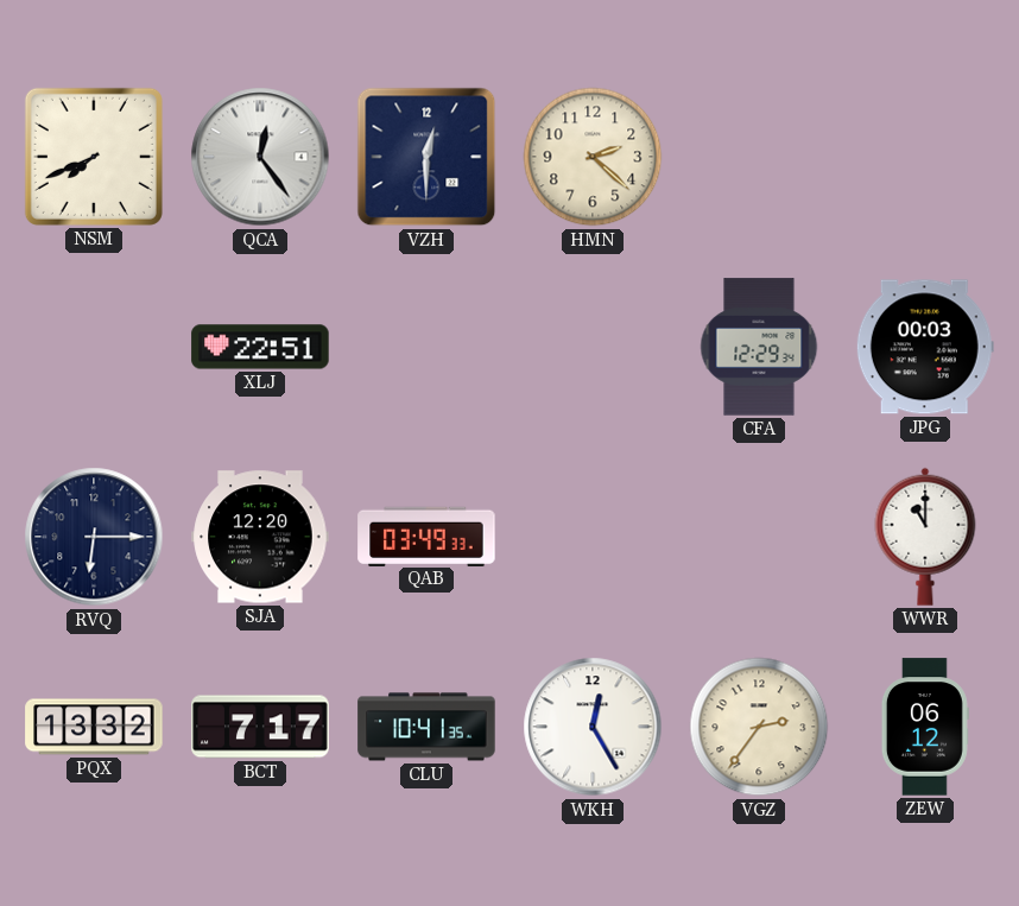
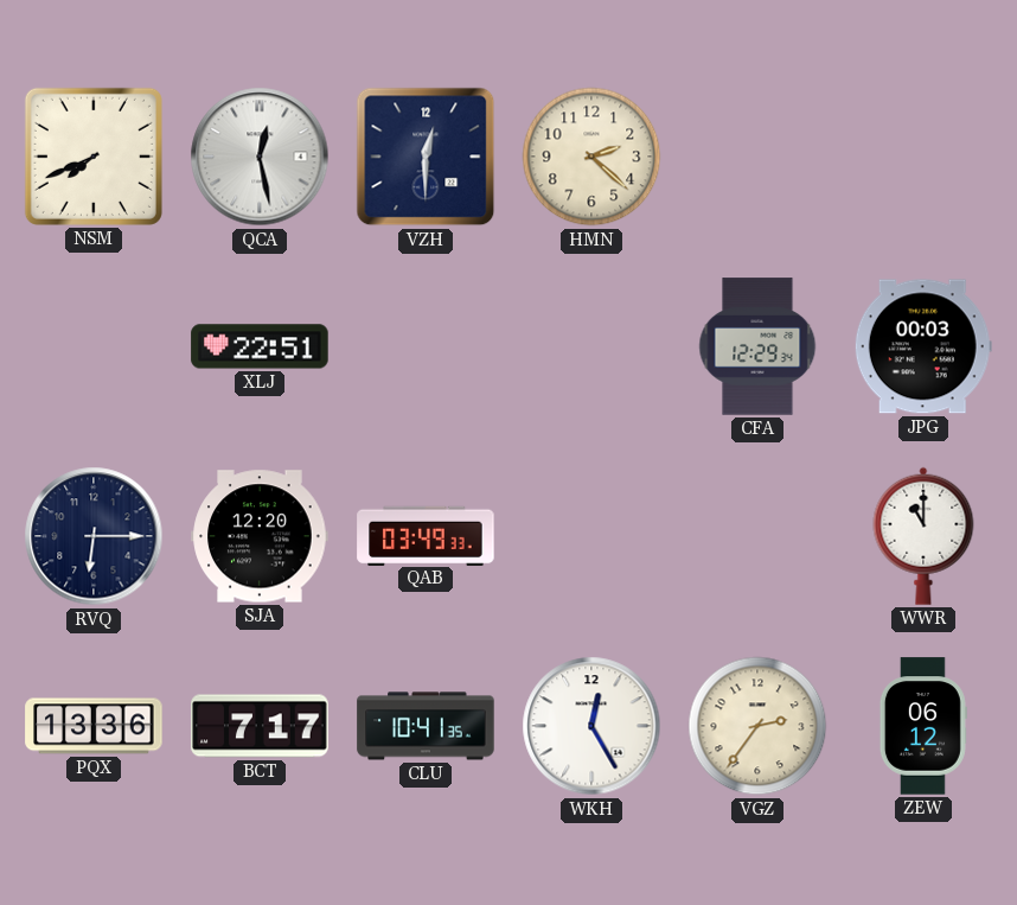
QCA: 12:24 -> 12:28
PQX: 13:32 -> 13:36
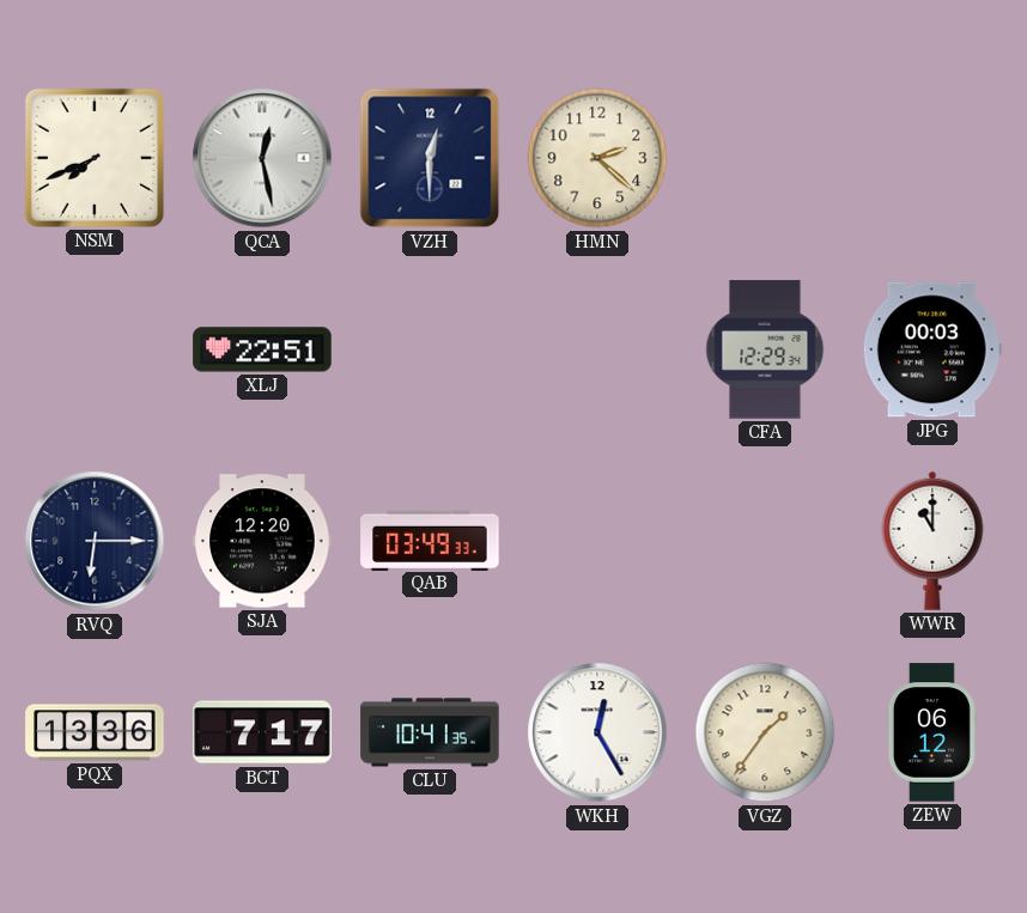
VGZ: 2:36 -> 1:36
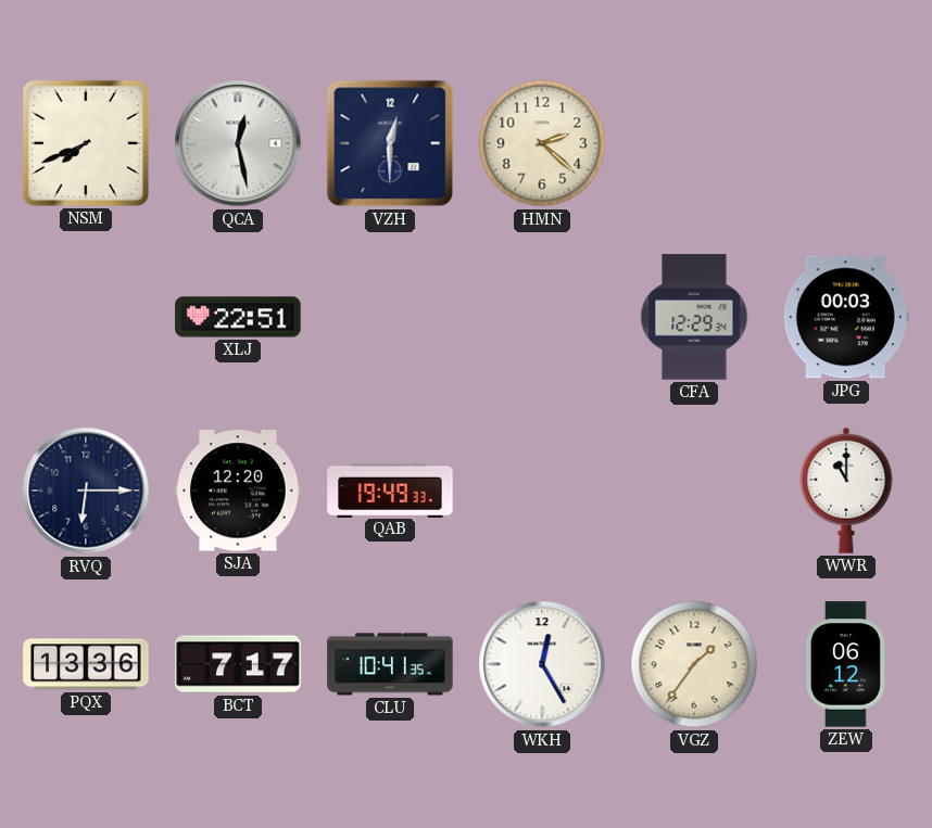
QAB: 03:49 -> 19:49
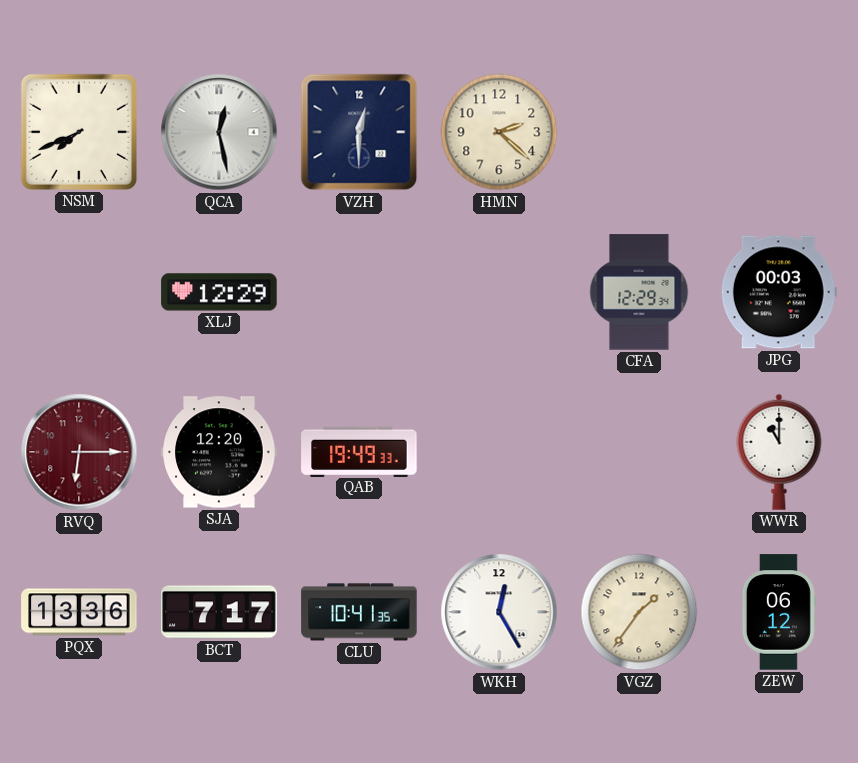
XLJ: 22:51 -> 12:29
RVQ dial: navy -> burgundy
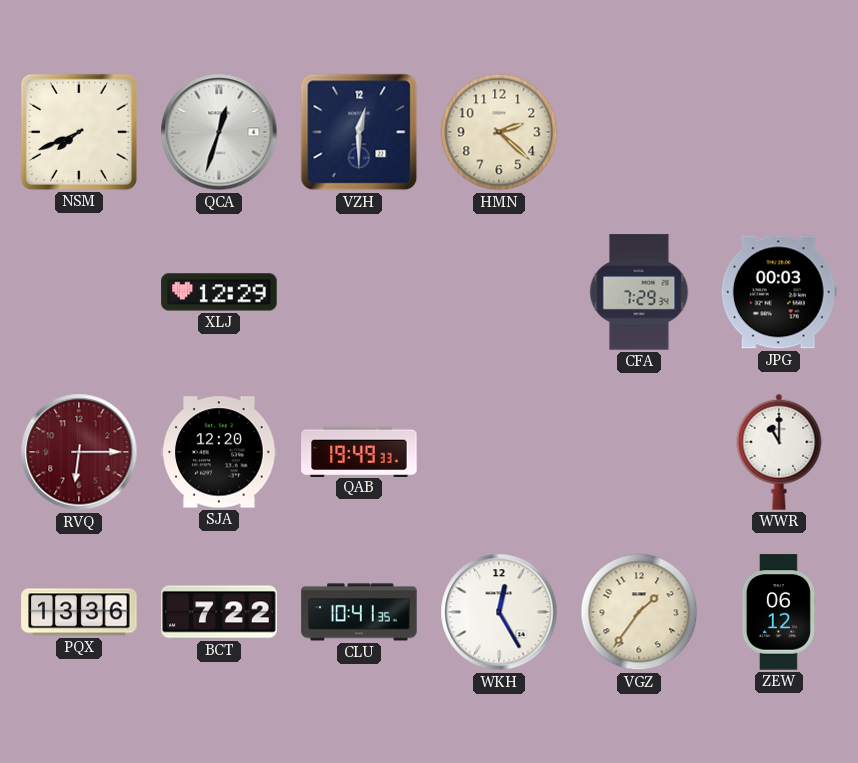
QCA: 12:28 -> 12:33
CFA: 12:29 -> 7:29
BCT: 7:17 -> 7:22
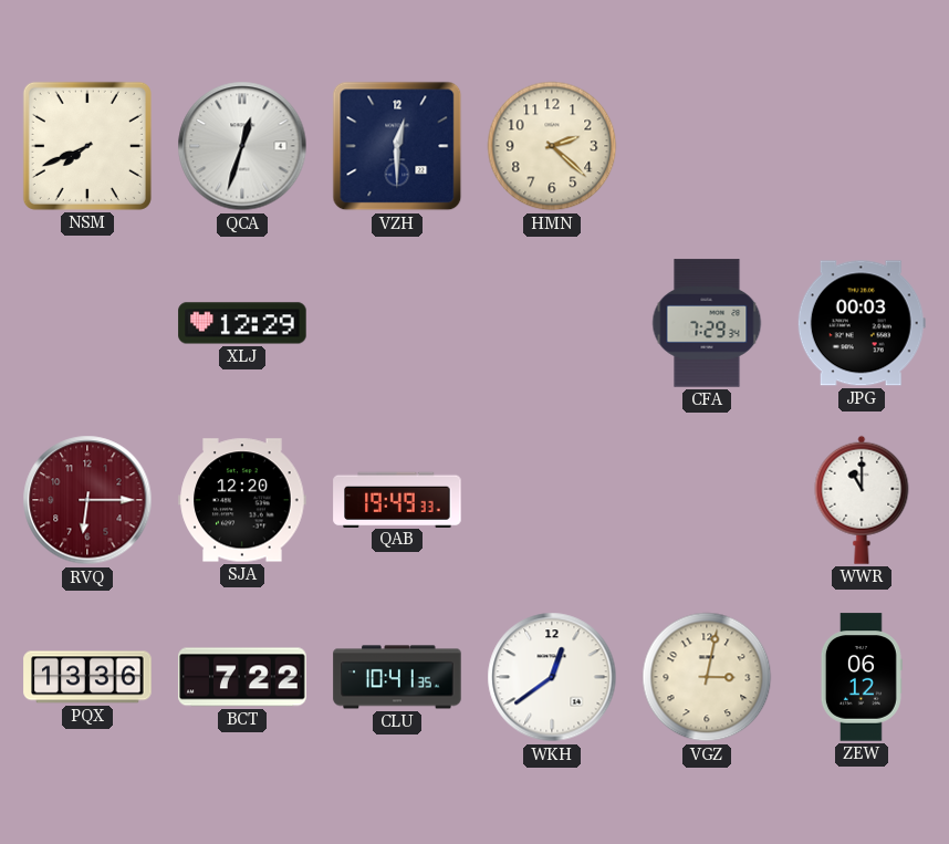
WKH: 12:25 -> 12:39
VGZ: 1:36 -> 3:02
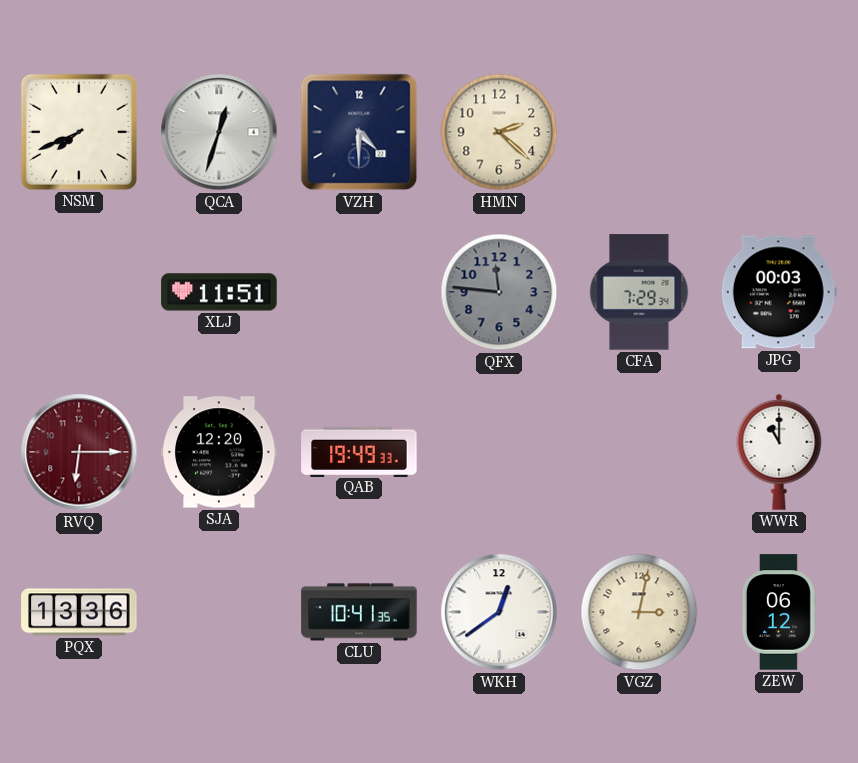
VZH: 12:30 -> 4:30
XLJ: 12:29 -> 11:51
QFX: none -> 11:46
BCT: 7:22 -> none
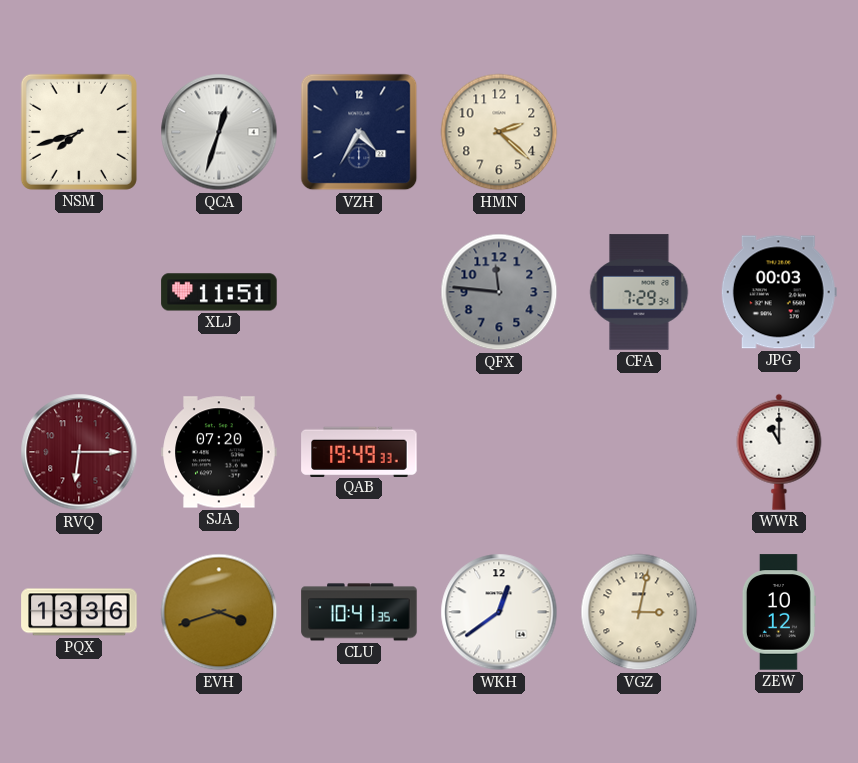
NSM: 7:41 -> 7:42
VZH: 4:30 -> 4:35
SJA: 12:20 -> 07:20
EVH: none -> 3:42
ZEW: 06:12 -> 10:12
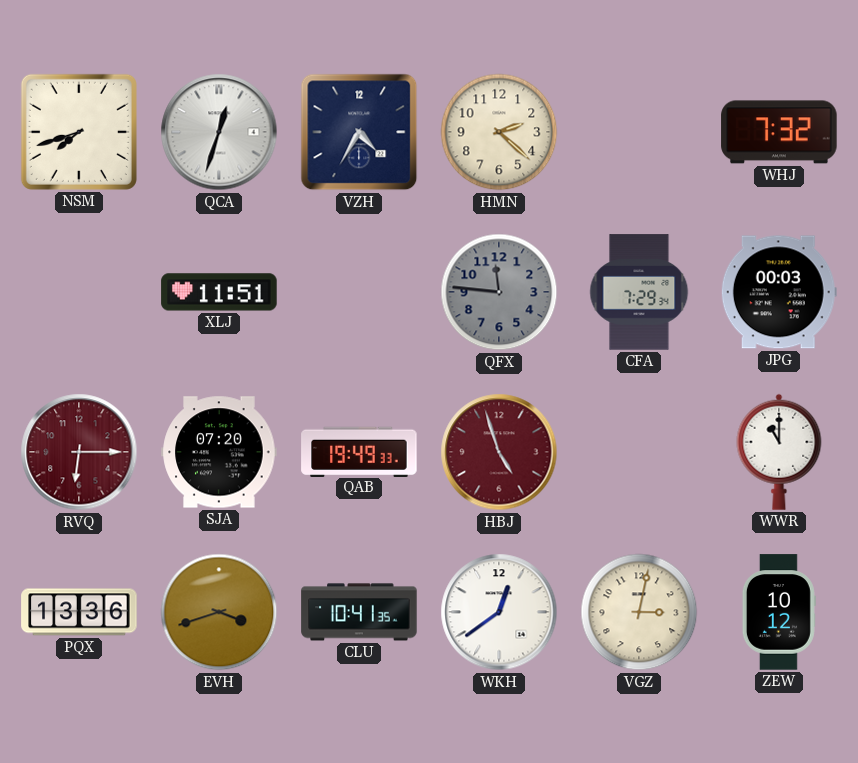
WHJ: none -> 7:32
HBJ: none -> 4:57
